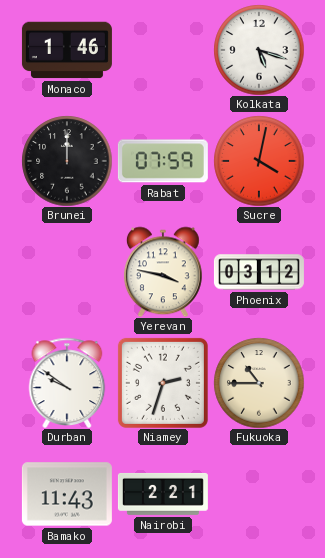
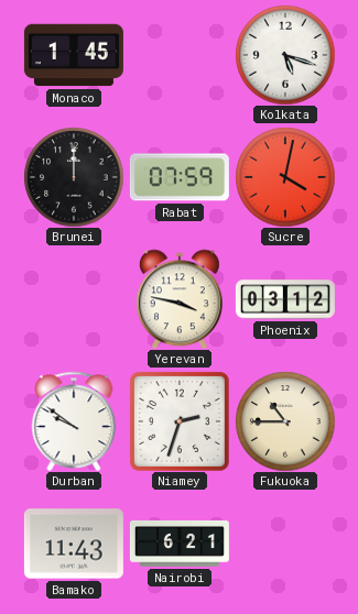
Monaco: 1:46 -> 1:45
Nairobi: 2:21 -> 6:21
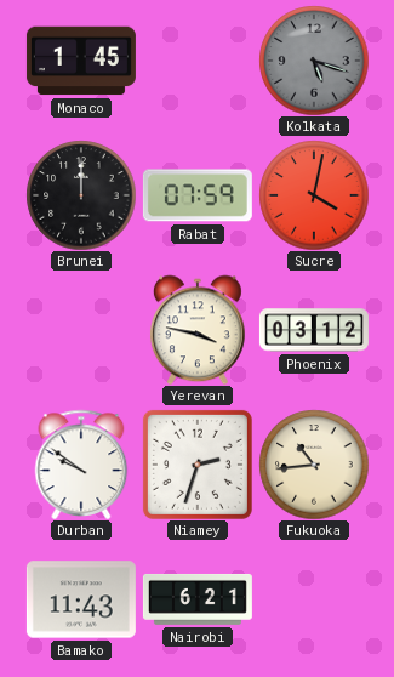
Kolkata dial: white -> grey
Fukuoka: 10:45 -> 10:44
